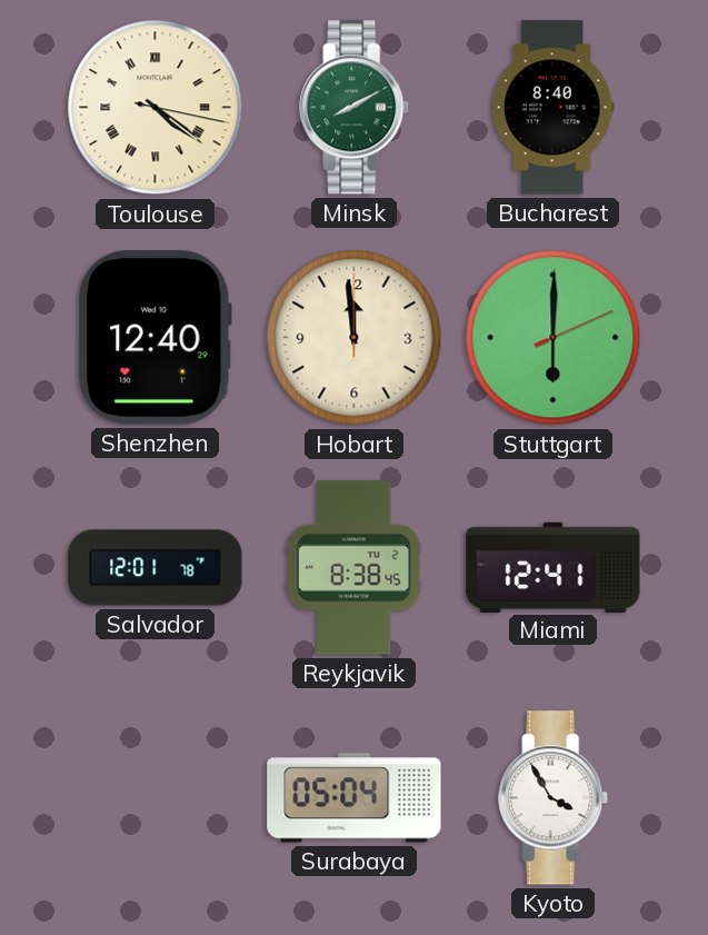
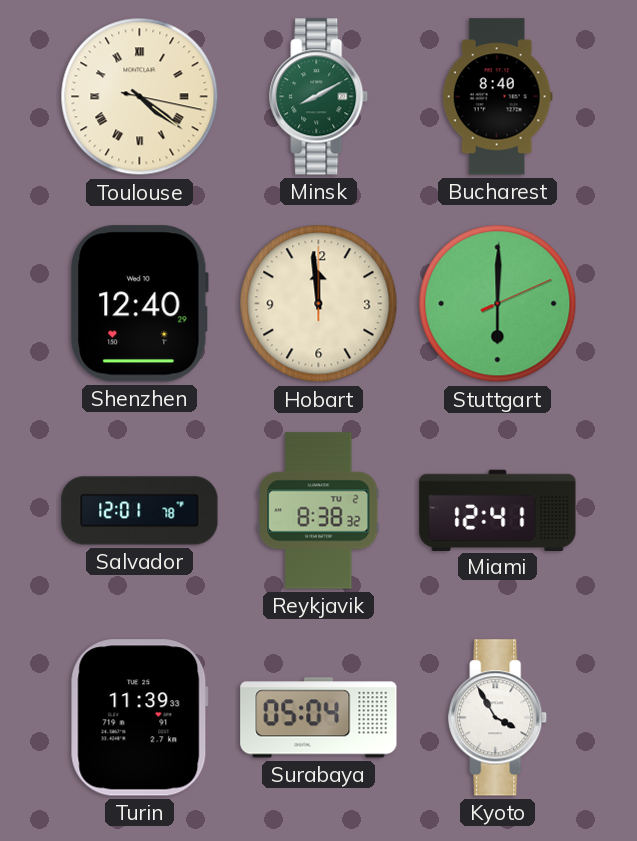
Reykjavik: 8:38:45 -> 8:38:32
Turin: none -> 11:39
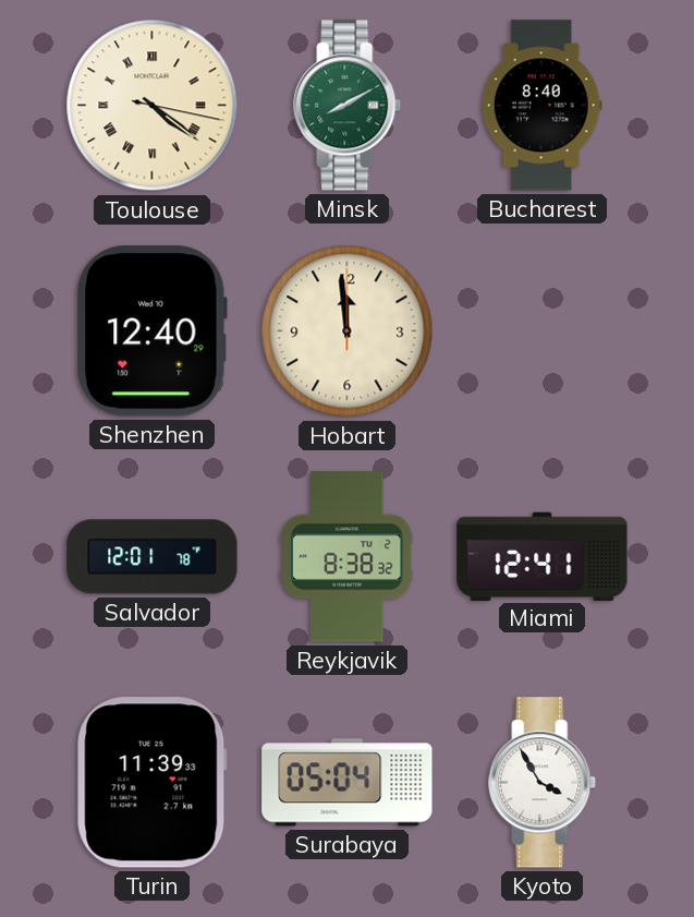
Stuttgart: 6:00 -> none
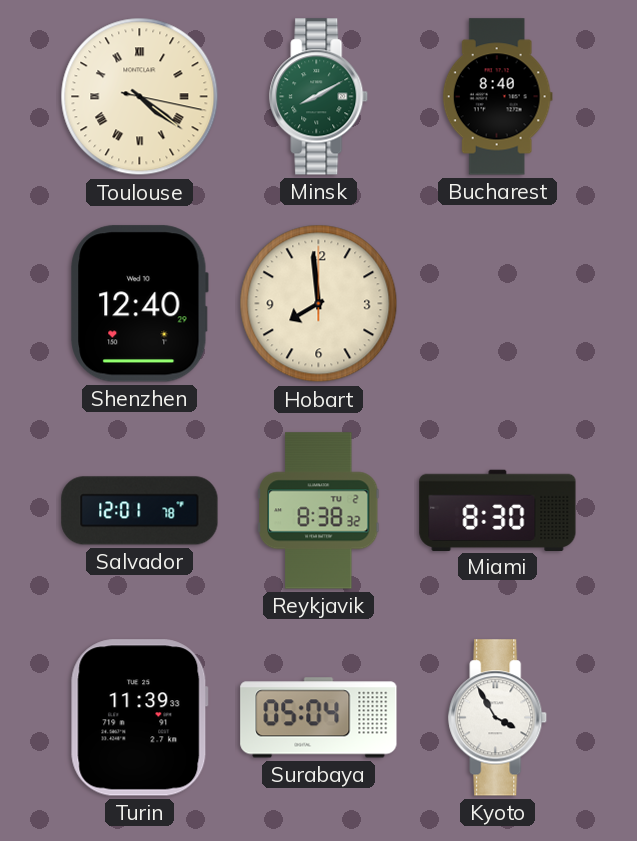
Hobart: 11:59 -> 7:59
Miami: 12:41 -> 8:30
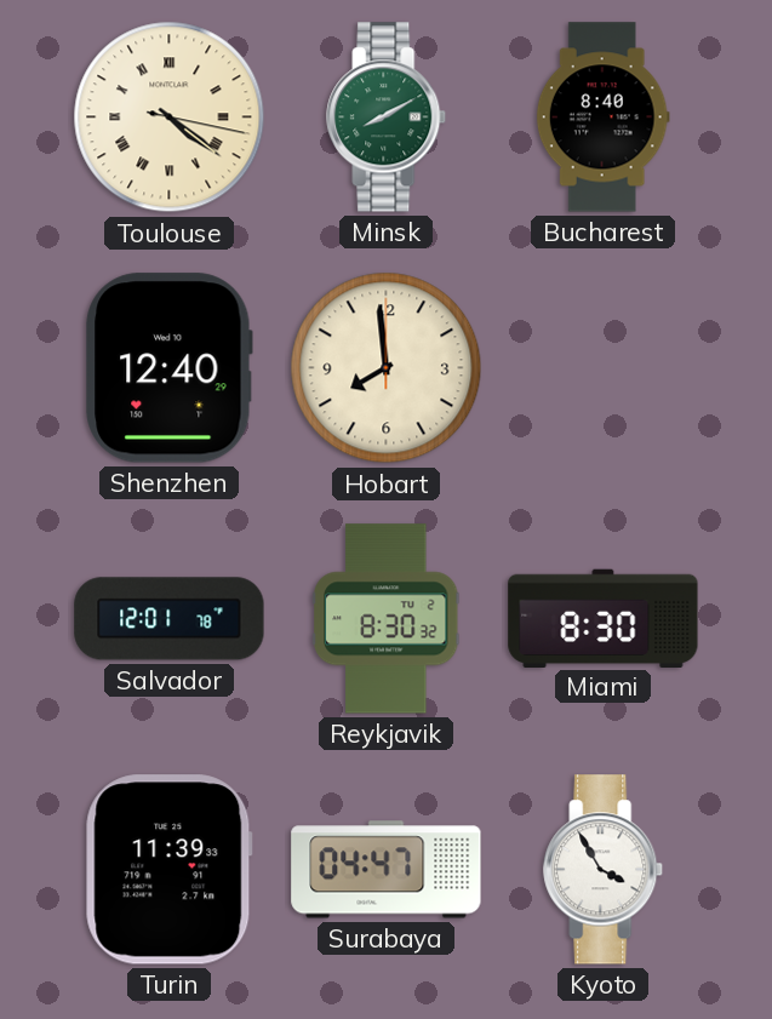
Reykjavik: 8:38 -> 8:30
Surabaya: 05:04 -> 04:47
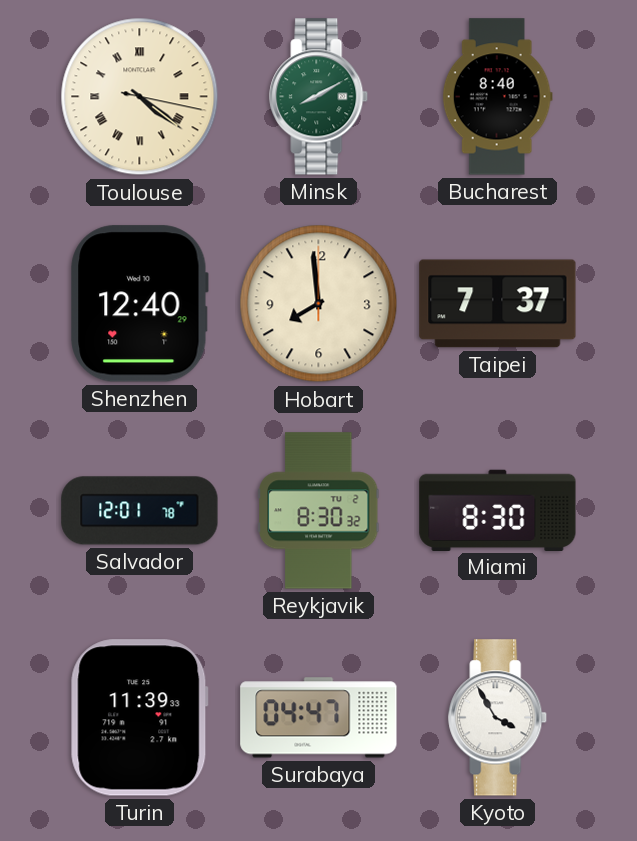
Taipei: none -> 7:37
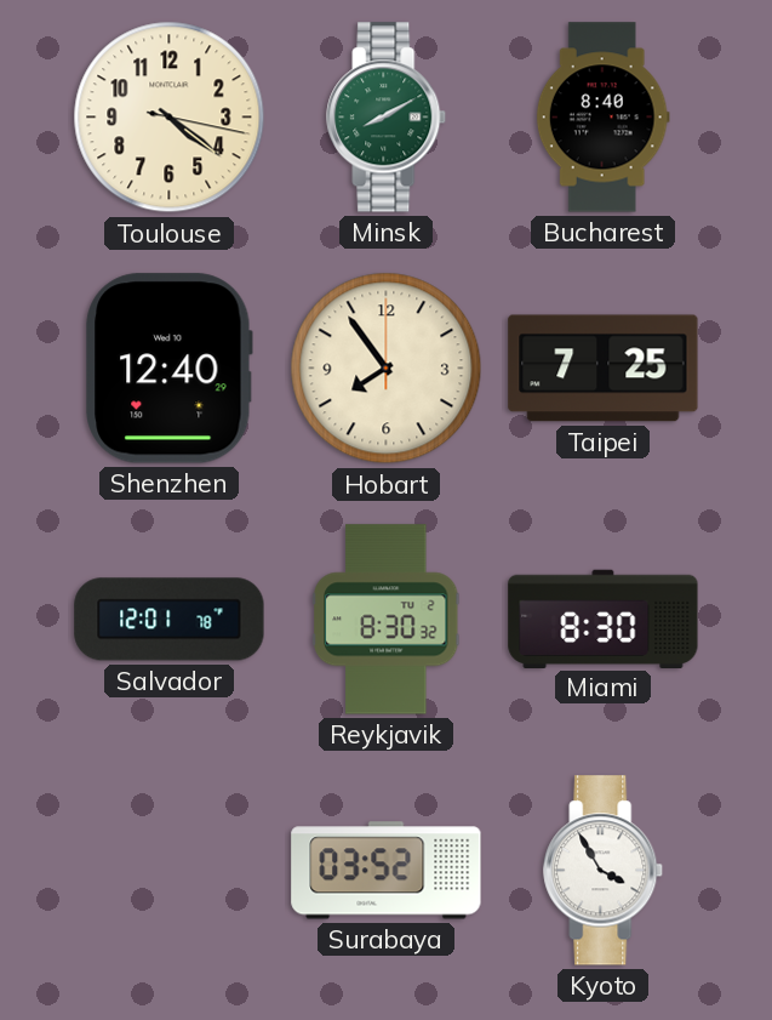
Toulouse numerals: Roman -> Arabic
Hobart: 7:59 -> 7:54
Taipei: 7:37 -> 7:25
Turin: 11:39 -> none
Surabaya: 04:47 -> 03:52
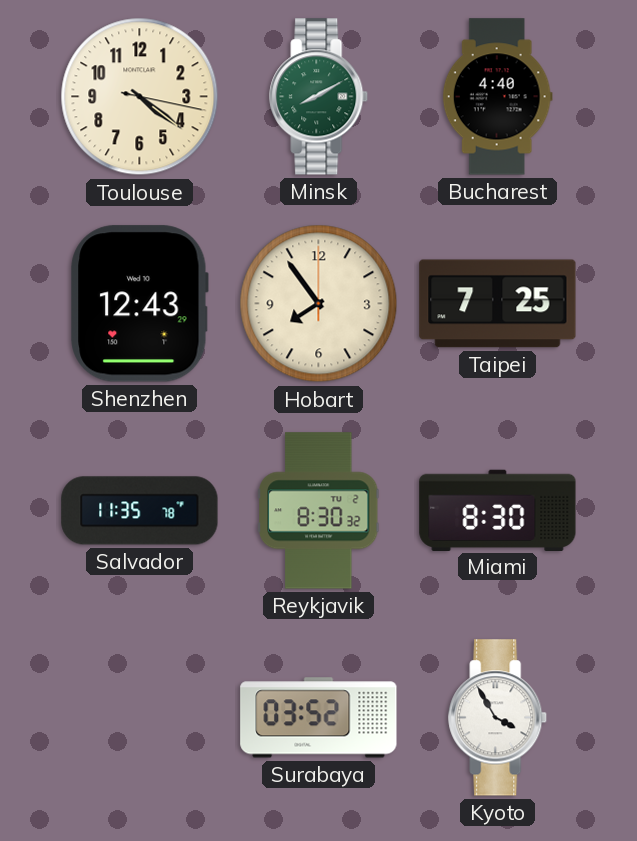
Bucharest: 8:40 -> 4:40
Shenzhen: 12:40 -> 12:43
Salvador: 12:01 -> 11:35
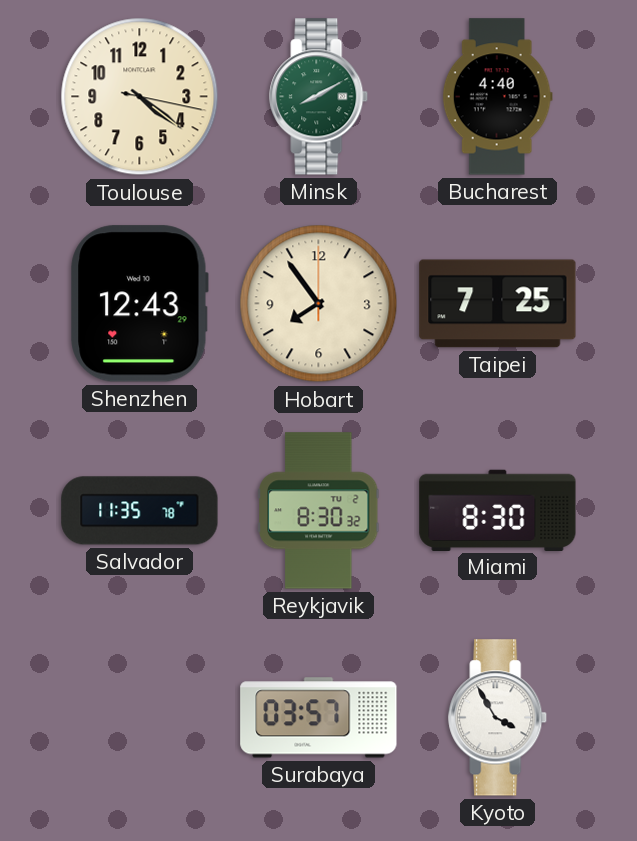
Surabaya: 03:52 -> 03:57
